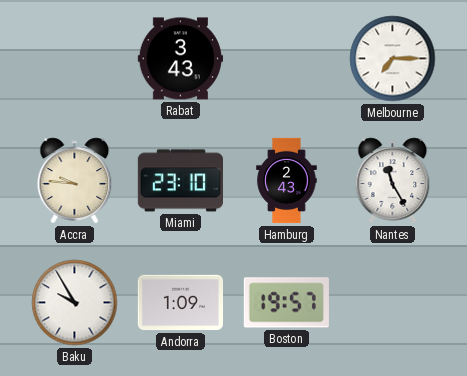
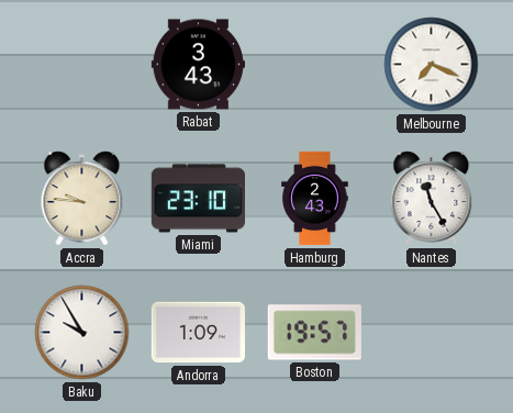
Melbourne: 7:15 -> 7:19
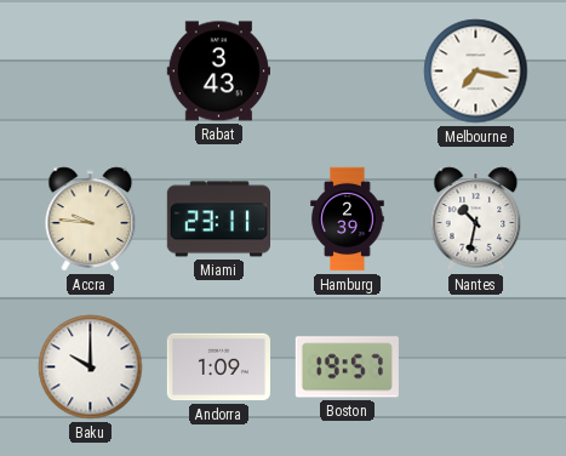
Melbourne: 7:19 -> 7:17
Miami: 23:10 -> 23:11
Hamburg: 2:43 -> 2:39
Nantes: 11:25 -> 10:32
Baku: 9:55 -> 10:00
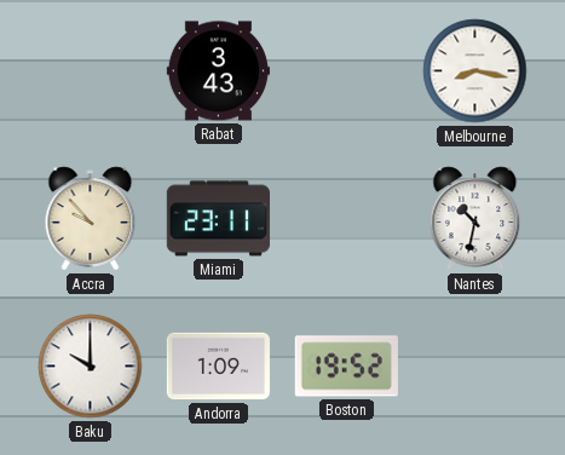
Melbourne: 7:17 -> 8:17
Accra: 9:46 -> 9:53
Hamburg: 2:39 -> none
Boston: 19:57 -> 19:52
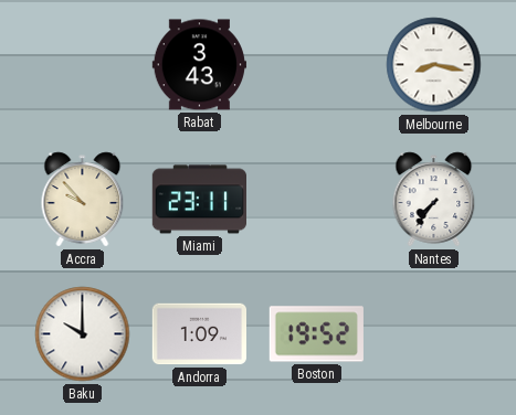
Nantes: 10:32 -> 7:36
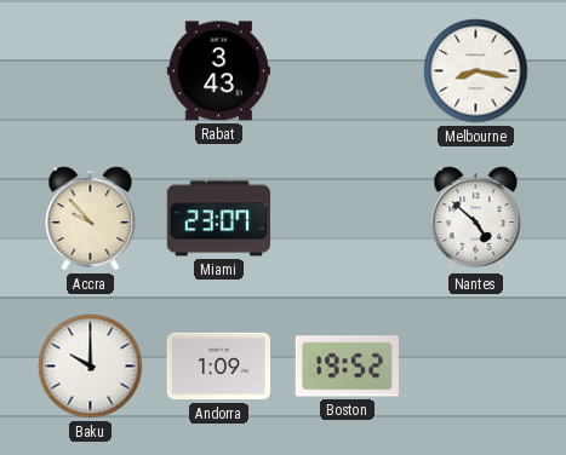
Miami: 23:11 -> 23:07
Nantes: 7:36 -> 4:52
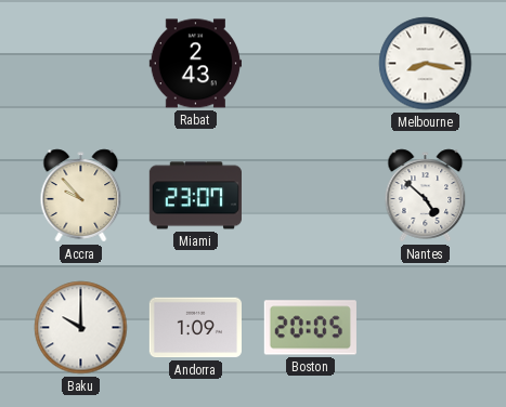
Rabat: 3:43 -> 2:43
Boston: 19:52 -> 20:05
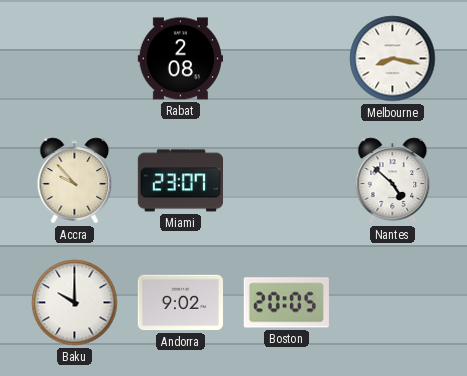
Rabat: 2:43 -> 2:08
Andorra: 1:09 -> 9:02
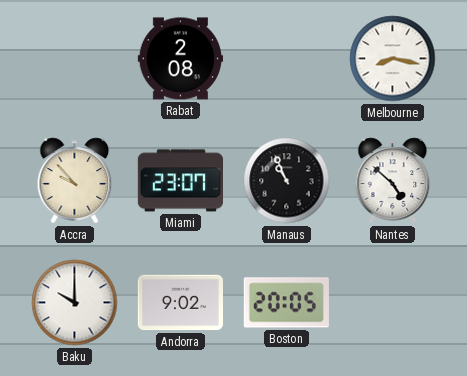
Manaus: none -> 10:56
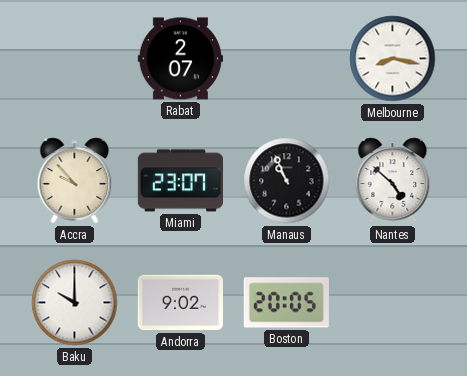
Rabat: 2:08 -> 2:07
